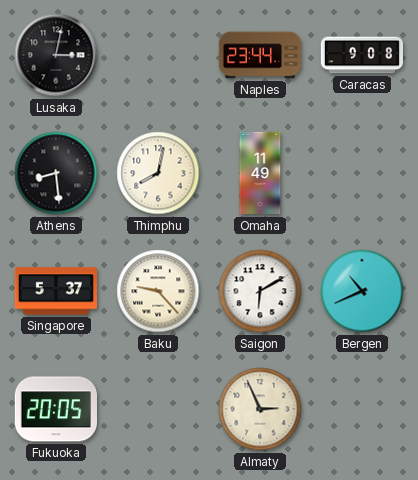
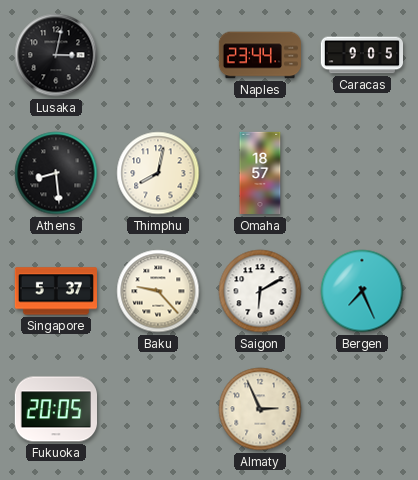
Caracas: 9:08 -> 9:05
Omaha: 11:49 -> 18:57
Bergen: 10:41 -> 7:26
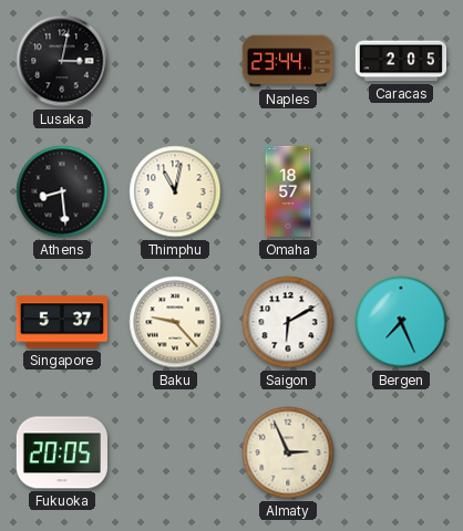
Caracas: 9:05 -> 2:05
Thimphu: 8:02 -> 11:02
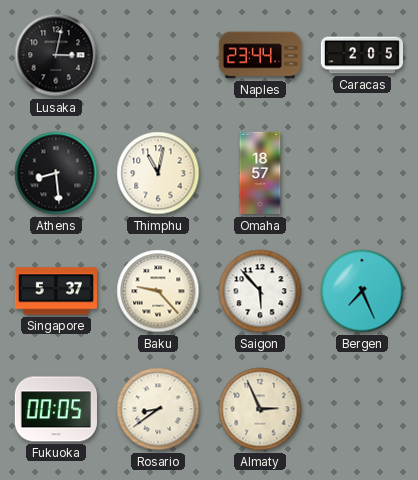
Saigon: 6:10 -> 5:53
Fukuoka: 20:05 -> 00:05
Rosario: none -> 8:39
